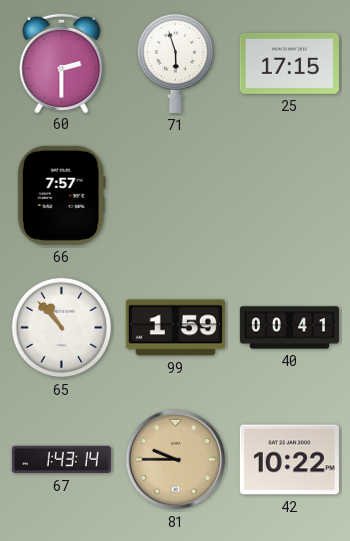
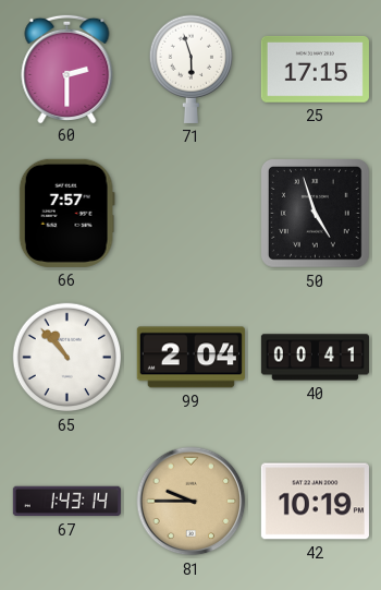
50: none -> 4:57
99: 1:59 -> 2:04
42: 10:22 -> 10:19
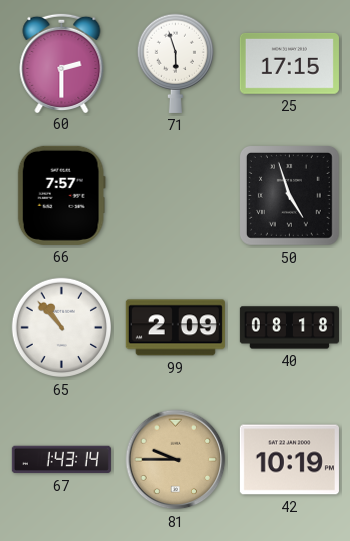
99: 2:04 -> 2:09
40: 00:41 -> 08:18
